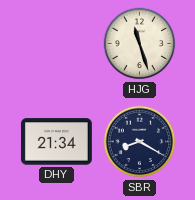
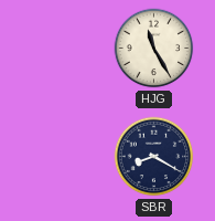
HJG: 11:27 -> 11:25
DHY: 21:34 -> none
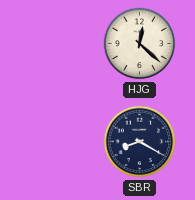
HJG: 11:25 -> 12:22
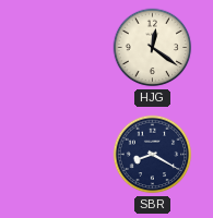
HJG: 12:22 -> 12:21
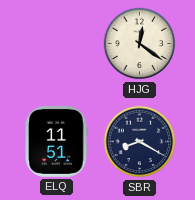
ELQ: none -> 11:51
